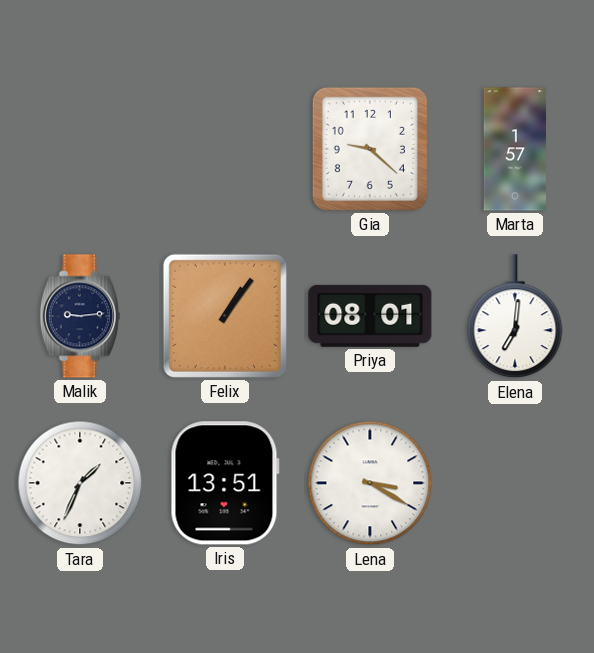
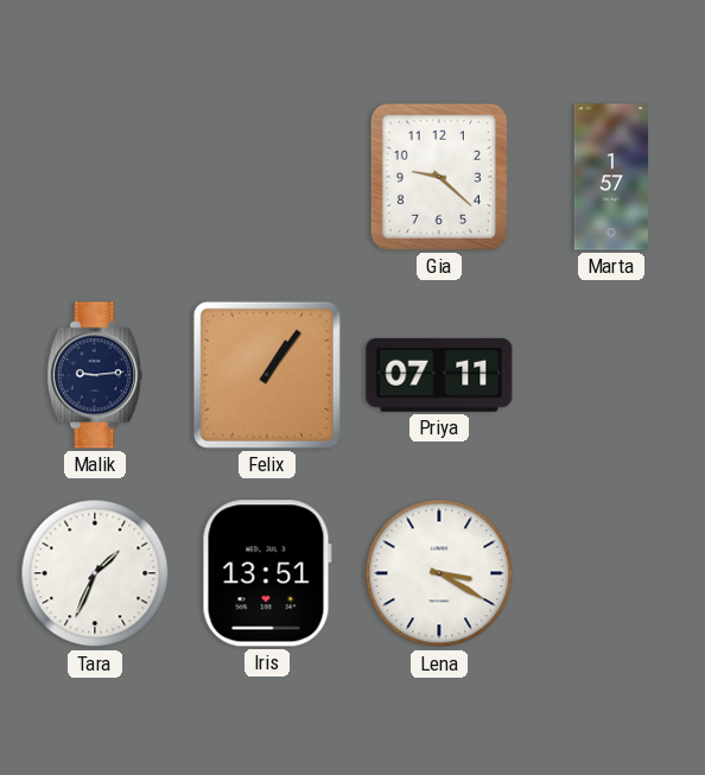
Priya: 08:01 -> 07:11
Elena: 7:01 -> none
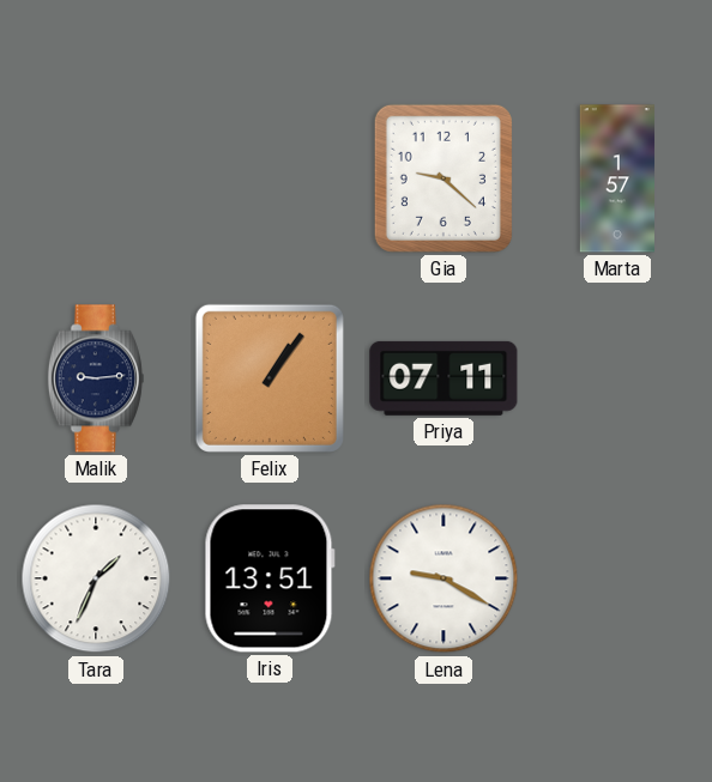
Lena: 3:20 -> 9:20
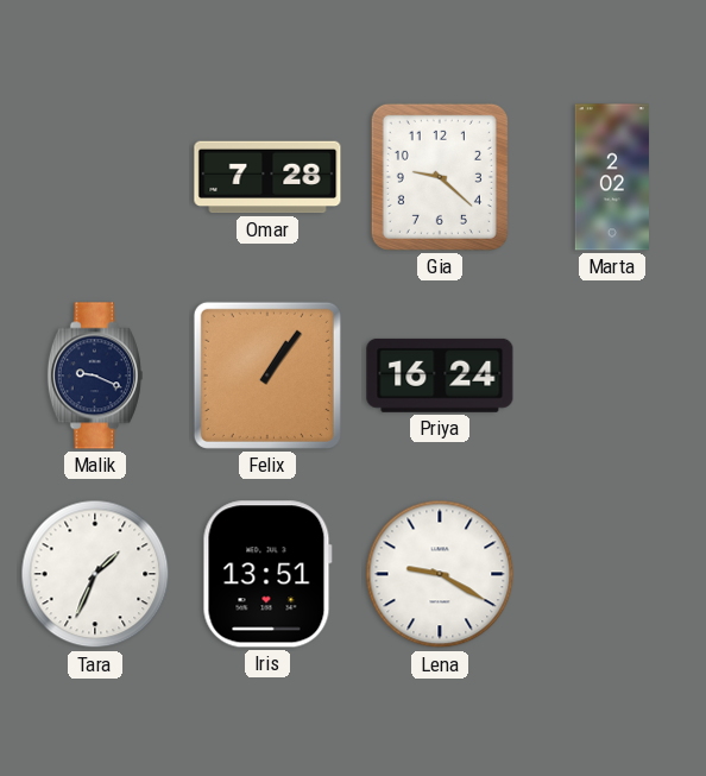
Omar: none -> 7:28
Marta: 1:57 -> 2:02
Malik: 9:14 -> 9:19
Priya: 07:11 -> 16:24
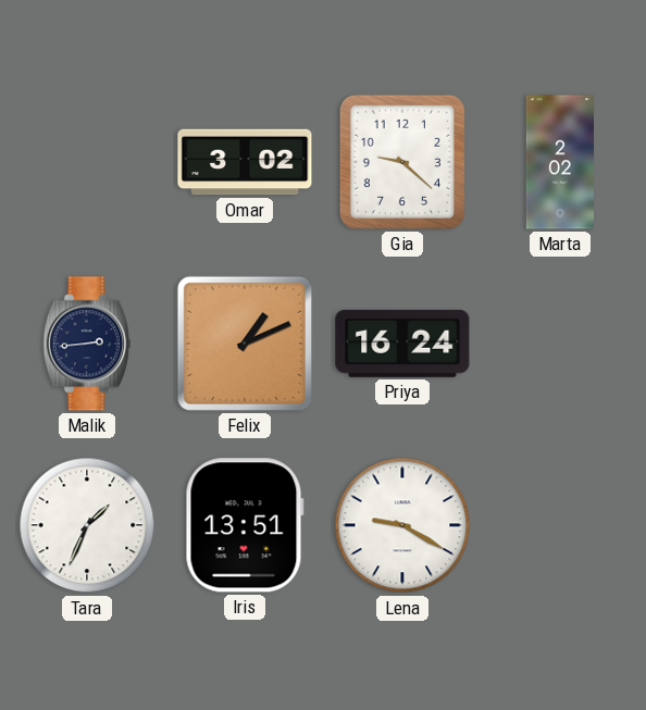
Omar: 7:28 -> 3:02
Malik: 9:19 -> 2:44
Felix: 1:06 -> 1:11
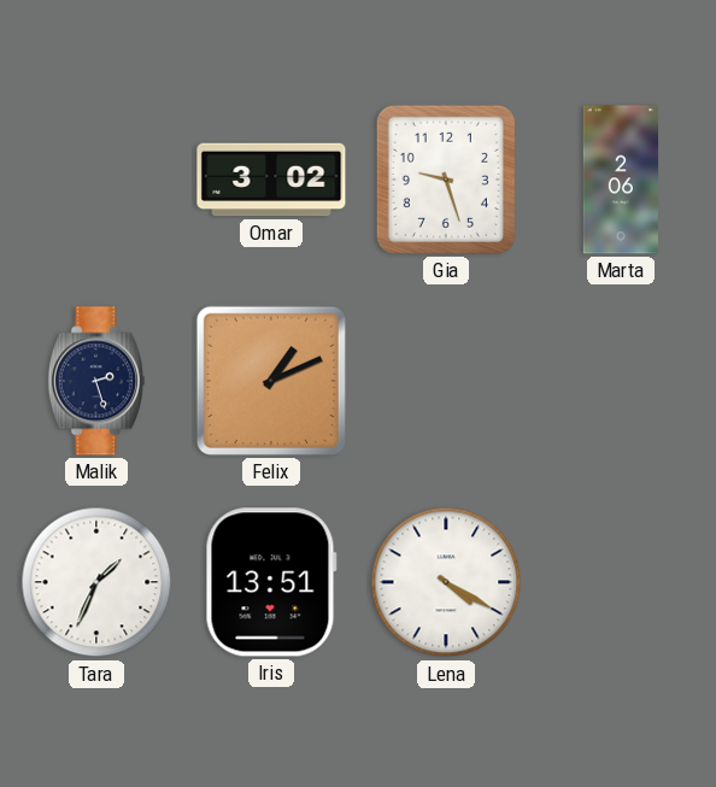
Gia: 9:22 -> 9:27
Marta: 2:02 -> 2:06
Malik: 2:44 -> 2:27
Priya: 16:24 -> none
Lena: 9:20 -> 4:20
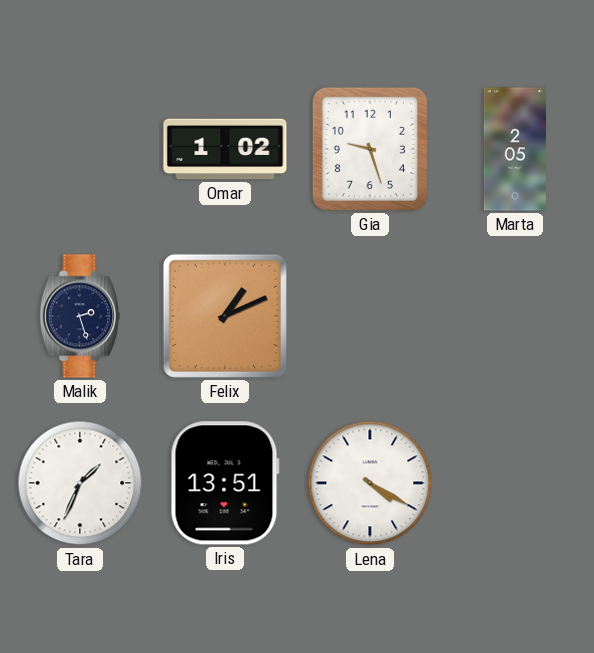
Omar: 3:02 -> 1:02
Marta: 2:06 -> 2:05
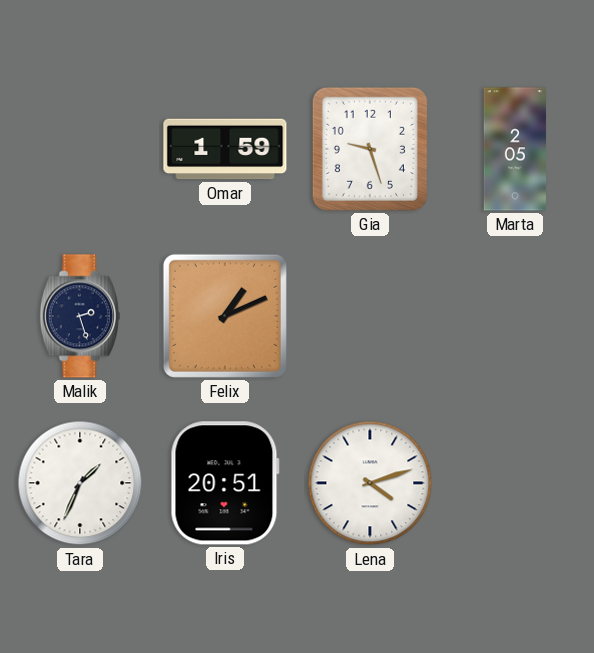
Omar: 1:02 -> 1:59
Iris: 13:51 -> 20:51
Lena: 4:20 -> 4:12
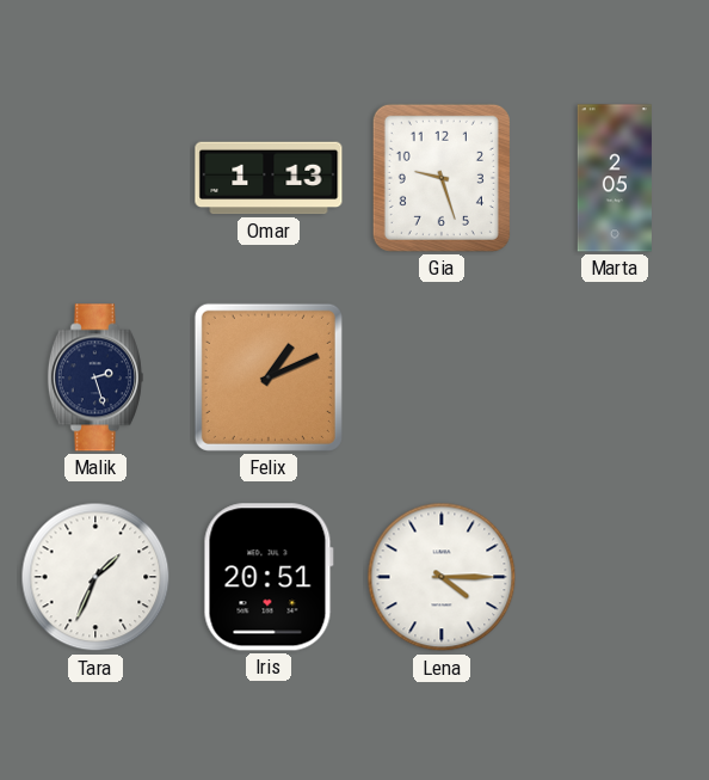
Omar: 1:59 -> 1:13
Lena: 4:12 -> 4:15
